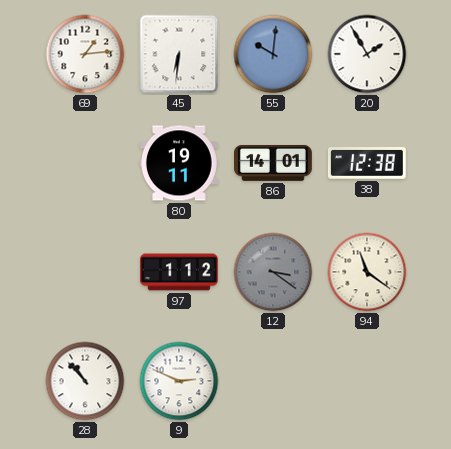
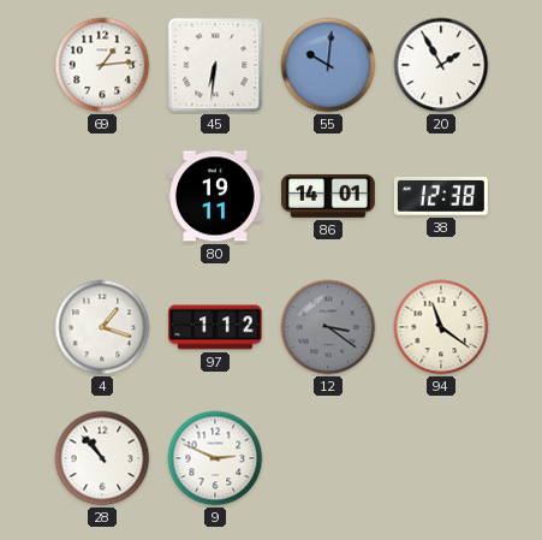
4: none -> 1:18
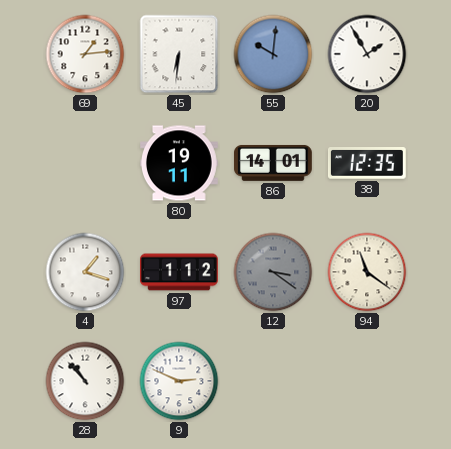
38: 12:38 -> 12:35
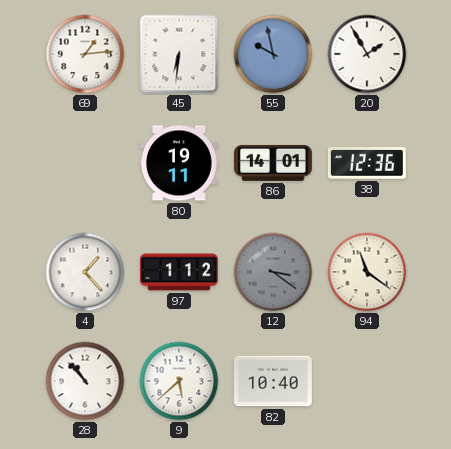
55: 10:01 -> 9:58
38: 12:35 -> 12:36
4: 1:18 -> 1:23
9: 2:49 -> 5:38
82: none -> 10:40
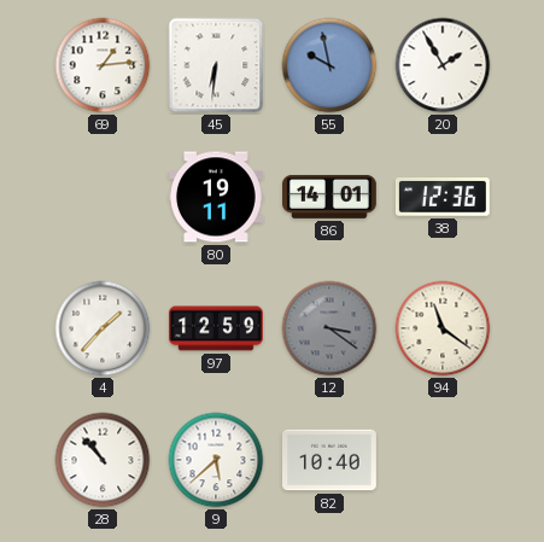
4: 1:23 -> 1:37
97: 1:12 -> 12:59
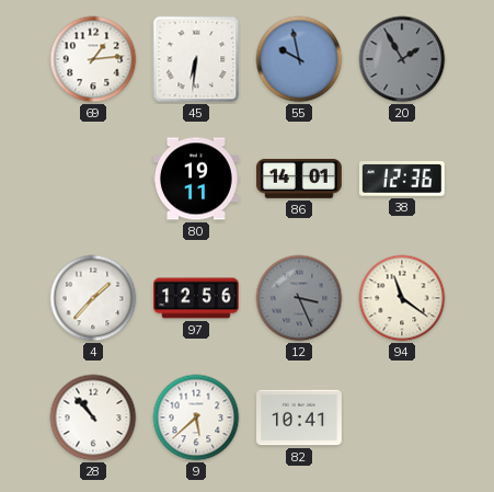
20 dial: white -> grey
97: 12:59 -> 12:56
12: 3:21 -> 3:26
82: 10:40 -> 10:41
